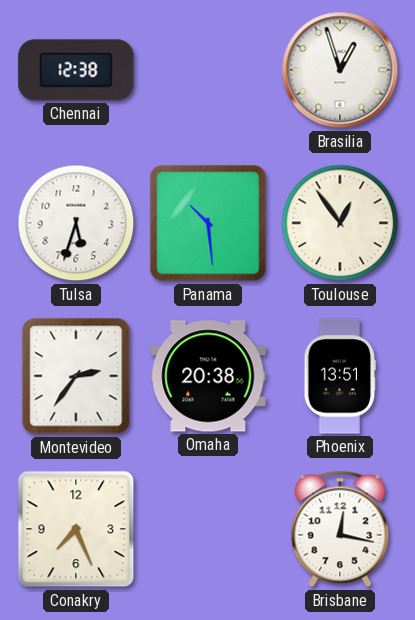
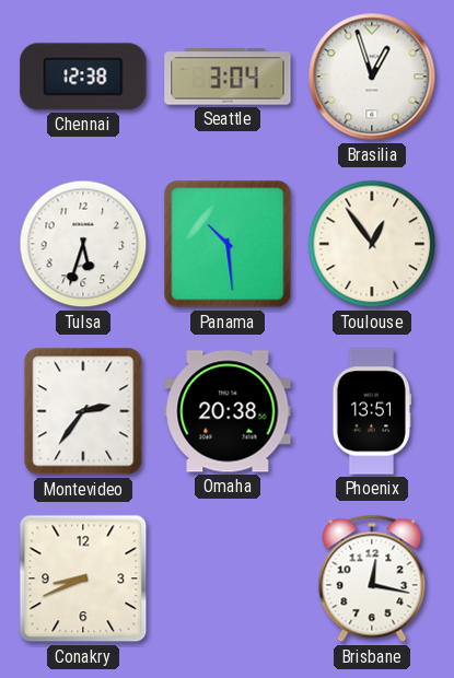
Seattle: none -> 3:04
Conakry: 7:26 -> 8:41
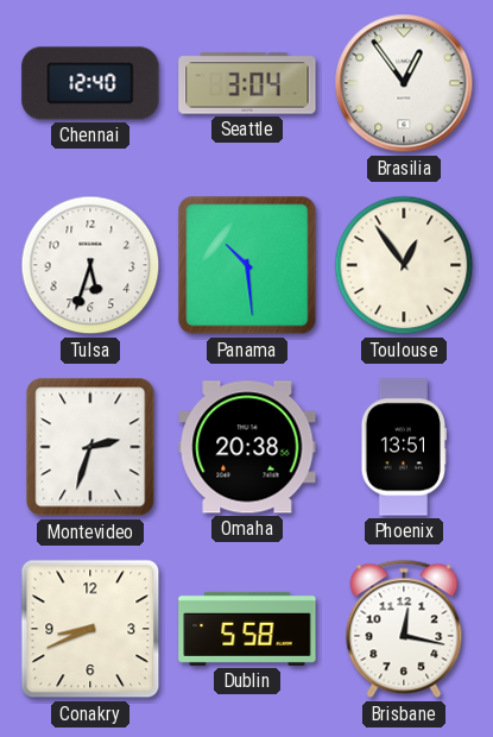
Chennai: 12:38 -> 12:40
Brasilia: 12:57 -> 12:54
Montevideo: 2:36 -> 2:33
Dublin: none -> 5:58
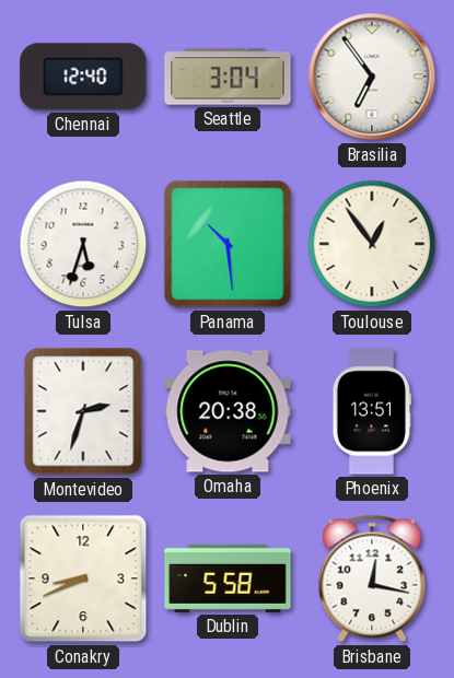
Brasilia: 12:54 -> 6:54
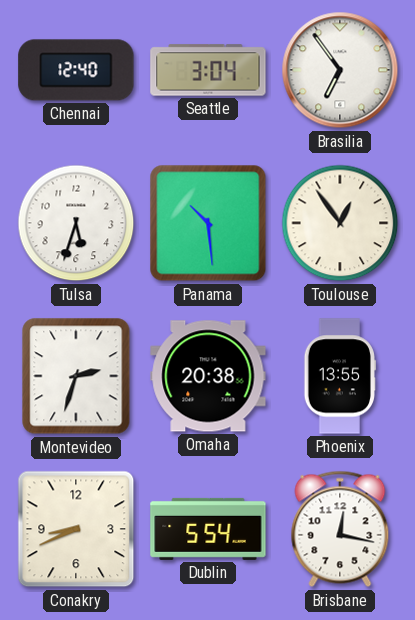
Phoenix: 13:51 -> 13:55
Dublin: 5:58 -> 5:54
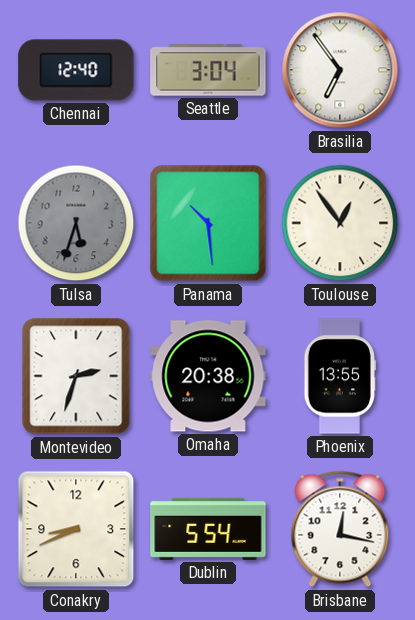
Tulsa dial: white -> grey
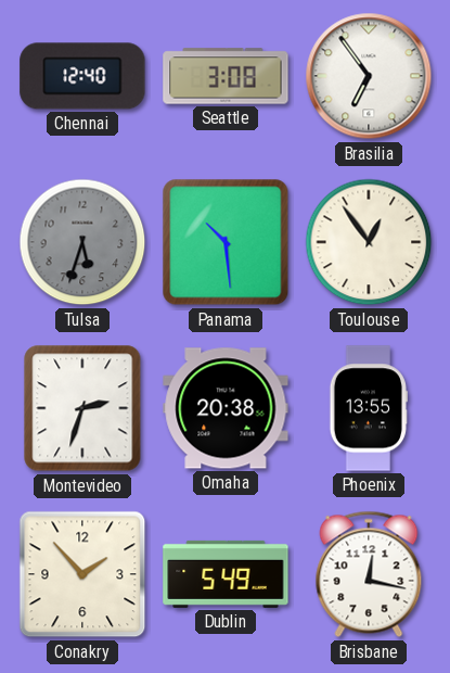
Seattle: 3:04 -> 3:08
Conakry: 8:41 -> 1:53
Dublin: 5:54 -> 5:49
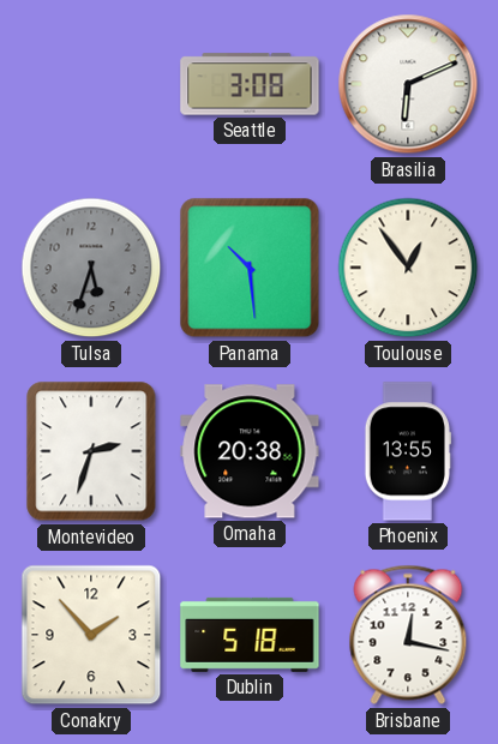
Chennai: 12:40 -> none
Brasilia: 6:54 -> 6:11
Dublin: 5:49 -> 5:18
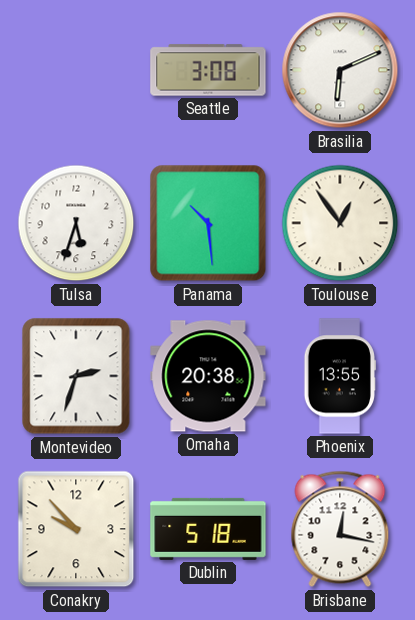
Tulsa dial: grey -> white
Conakry: 1:53 -> 9:53
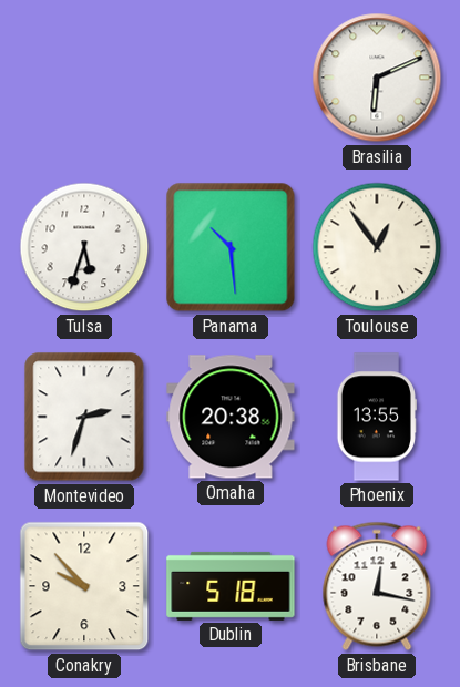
Seattle: 3:08 -> none
